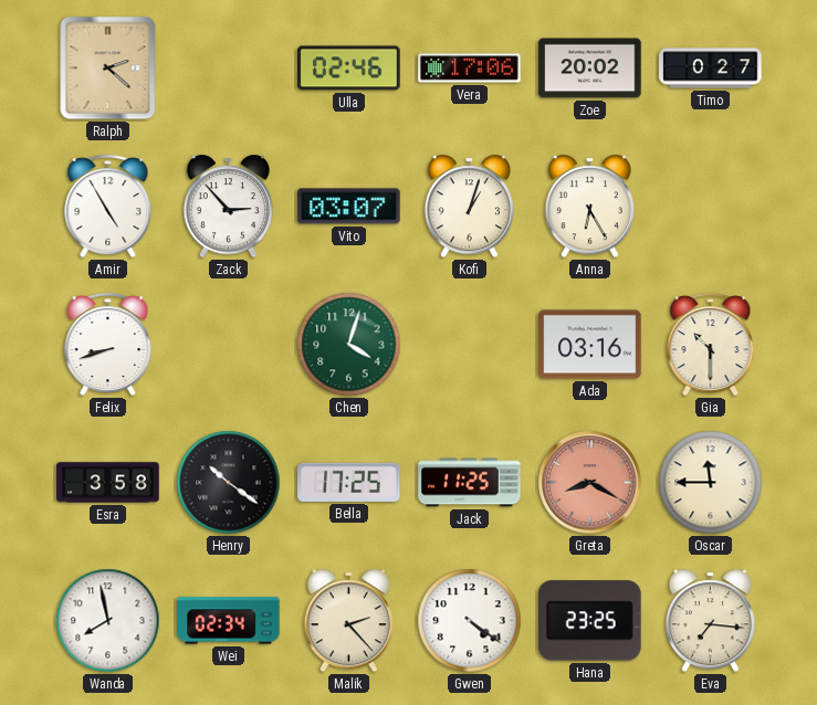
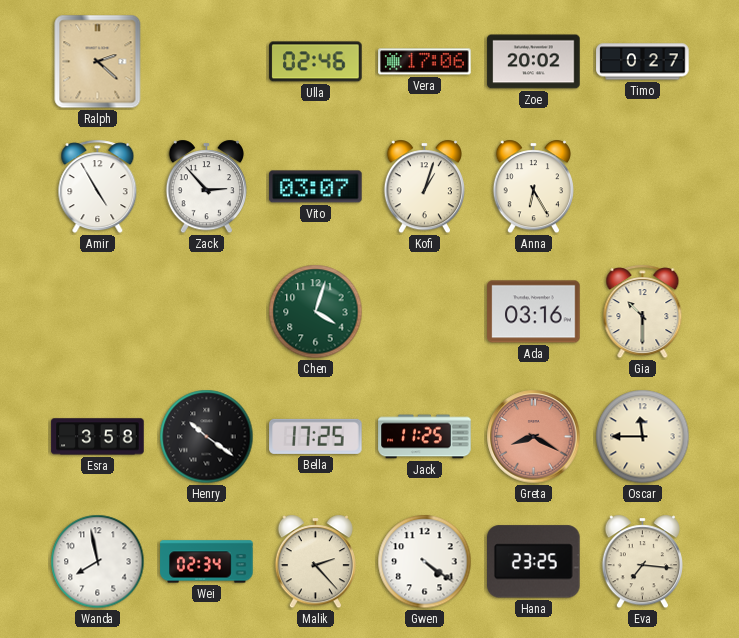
Felix: 8:42 -> none
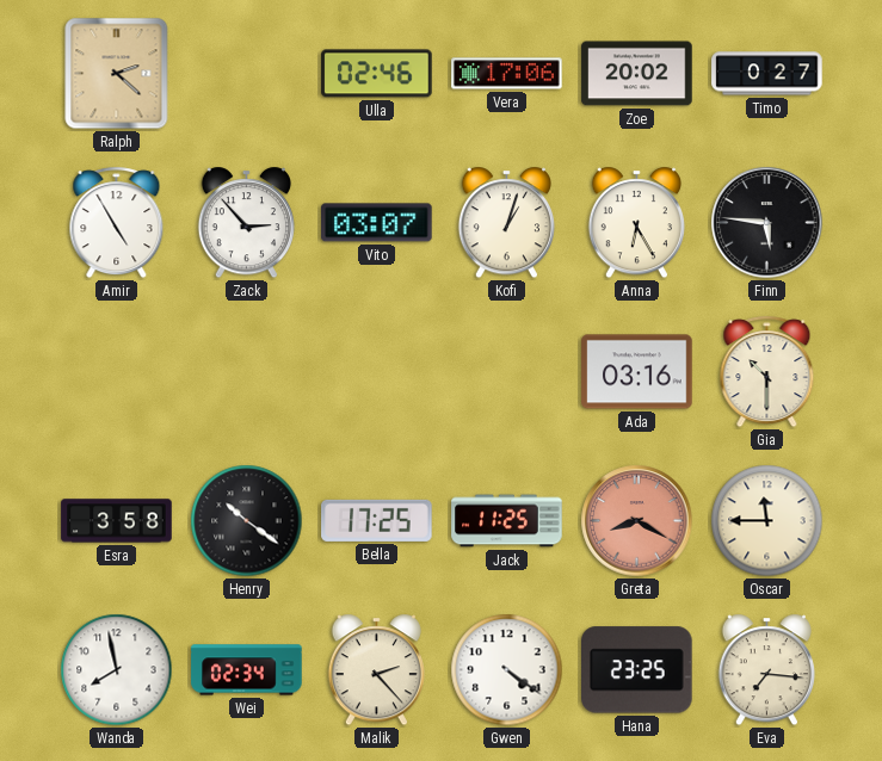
Finn: none -> 5:46
Chen: 4:03 -> none
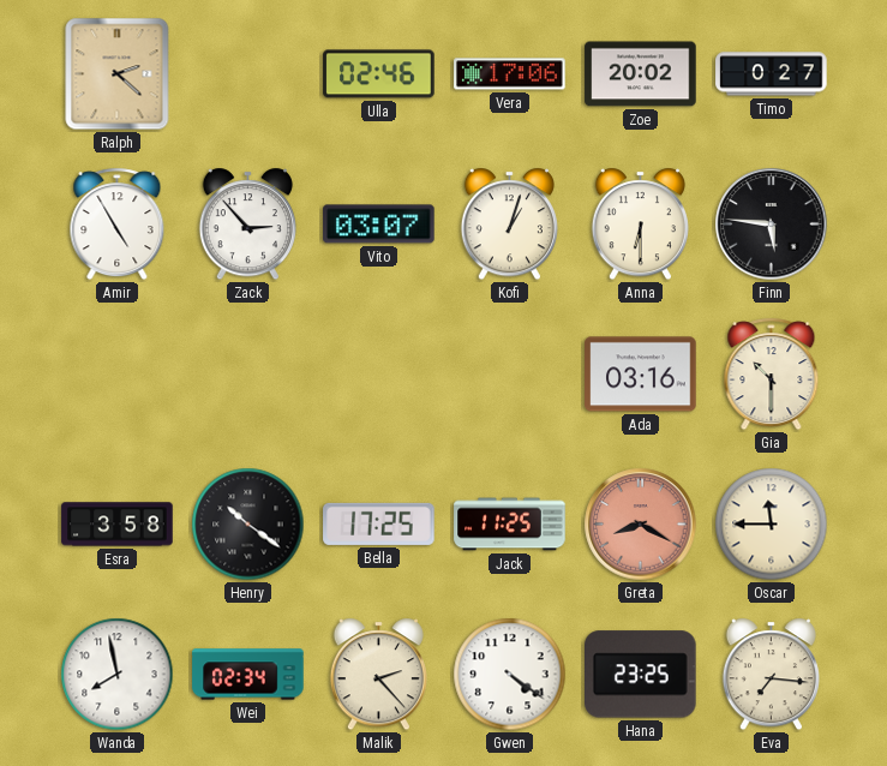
Anna: 6:25 -> 6:30
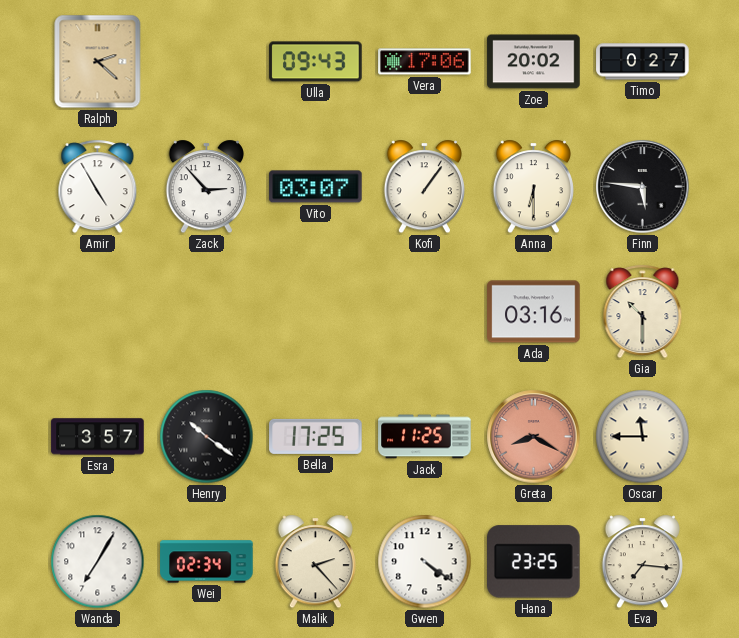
Ulla: 02:46 -> 09:43
Kofi: 1:03 -> 1:06
Esra: 3:58 -> 3:57
Wanda: 7:58 -> 7:05
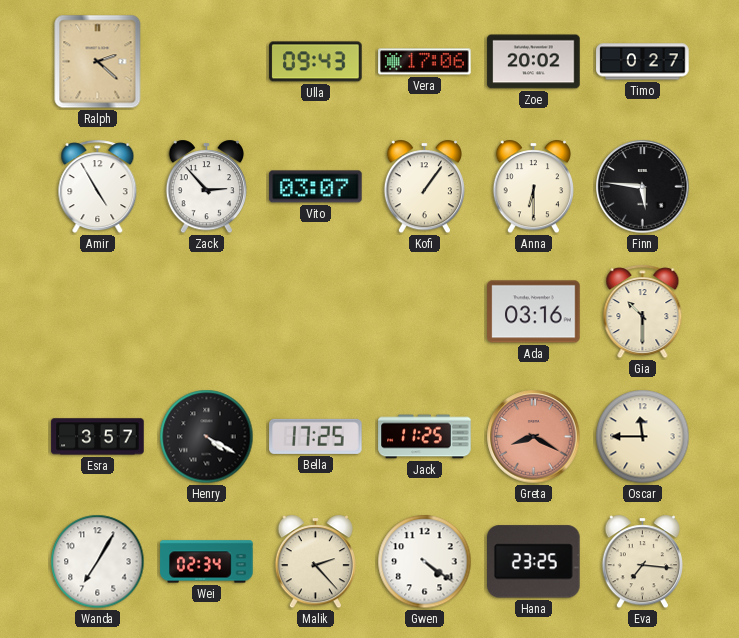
Henry: 10:21 -> 4:20
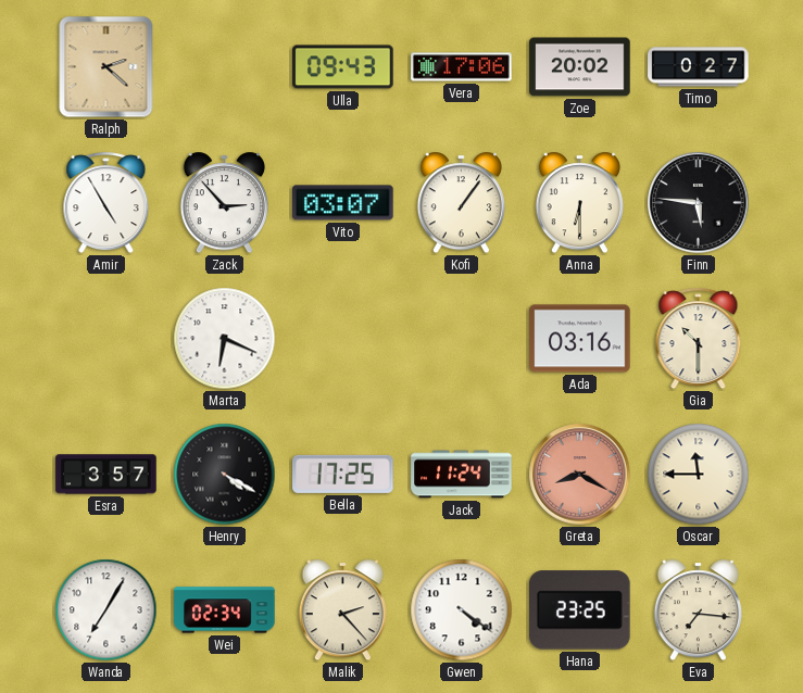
Marta: none -> 6:19
Jack: 11:25 -> 11:24
